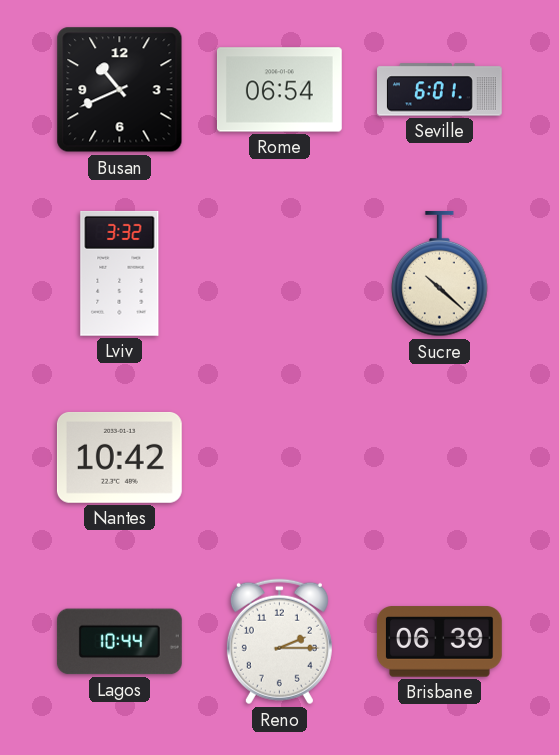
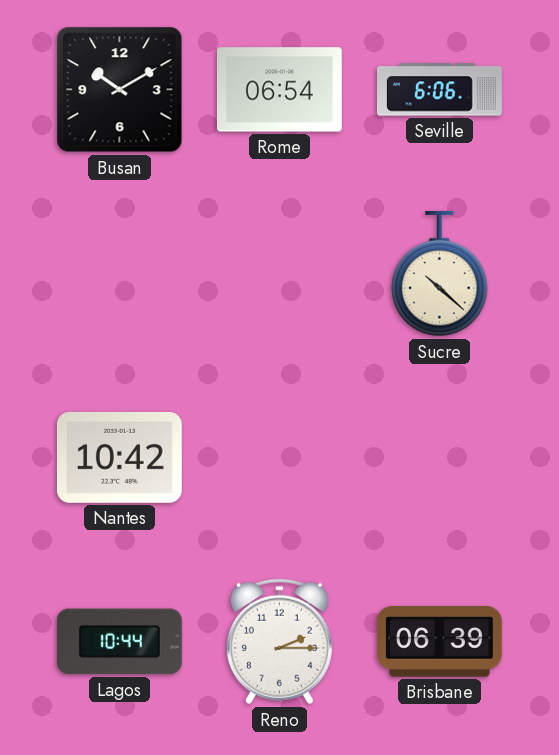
Busan: 10:41 -> 10:10
Seville: 6:01 -> 6:06
Lviv: 3:32 -> none
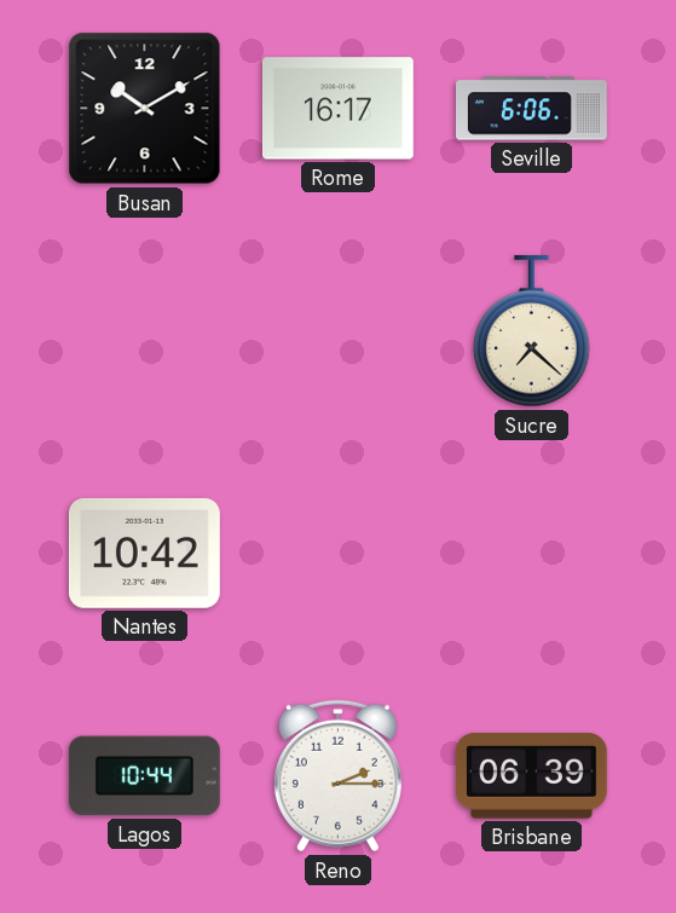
Rome: 06:54 -> 16:17
Sucre: 10:22 -> 7:22
